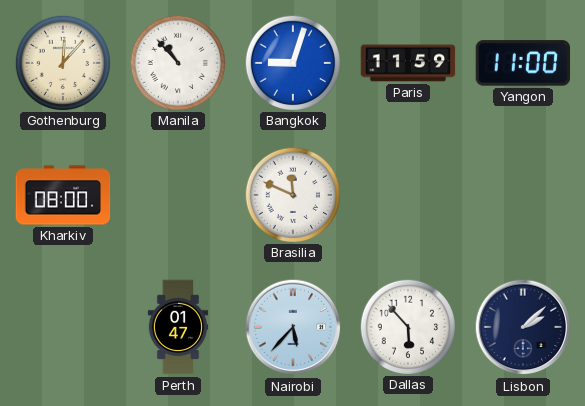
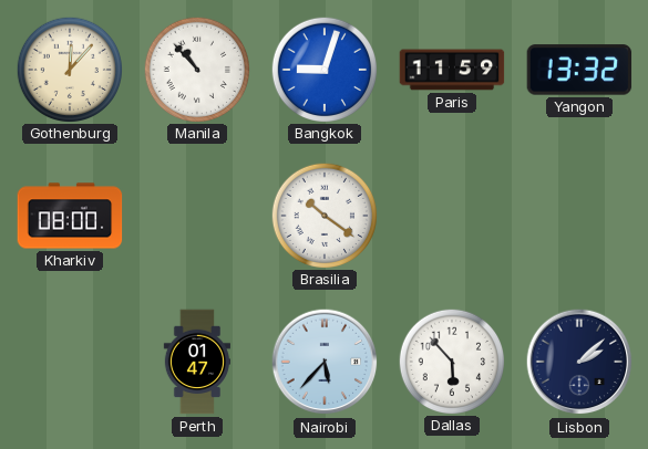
Yangon: 11:00 -> 13:32
Brasilia: 11:49 -> 10:21
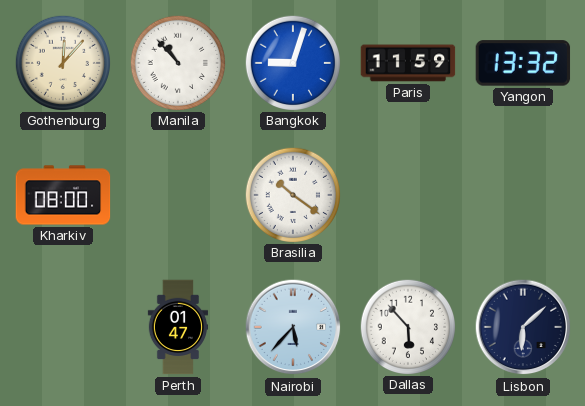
Lisbon: 2:08 -> 6:08
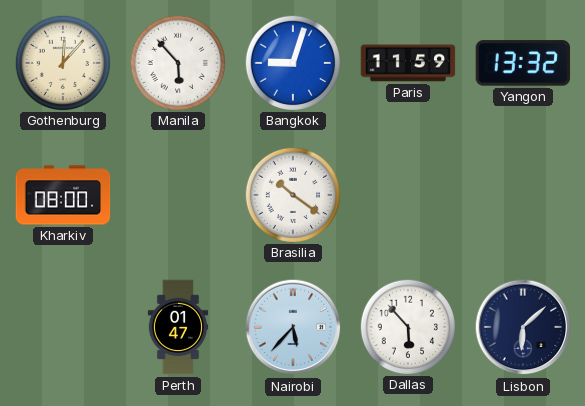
Manila: 10:53 -> 5:53
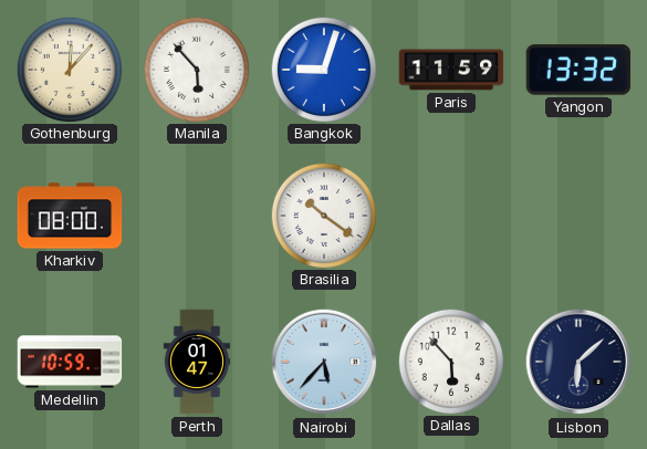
Medellin: none -> 10:59
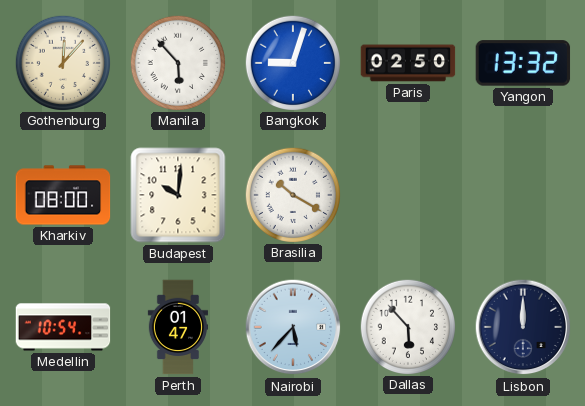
Paris: 11:59 -> 02:50
Budapest: none -> 10:01
Brasilia: 10:21 -> 10:20
Medellin: 10:59 -> 10:54
Lisbon: 6:08 -> 12:00
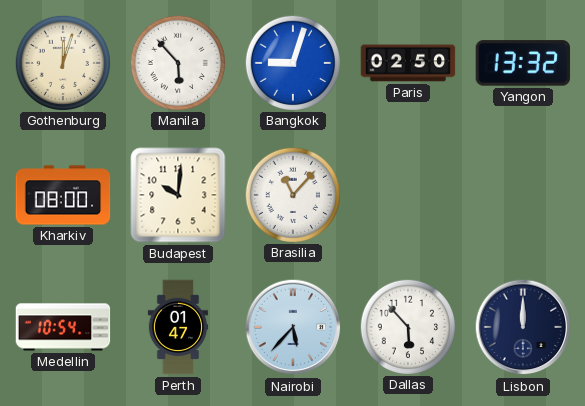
Gothenburg: 12:07 -> 12:03
Brasilia: 10:20 -> 11:07
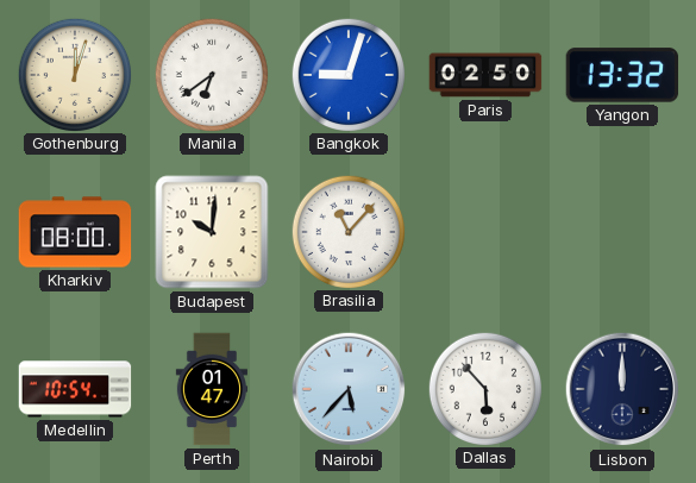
Manila: 5:53 -> 6:39
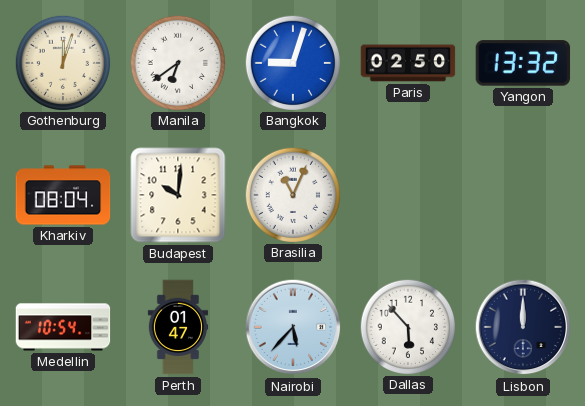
Kharkiv: 08:00 -> 08:04
Brasilia: 11:07 -> 11:04
